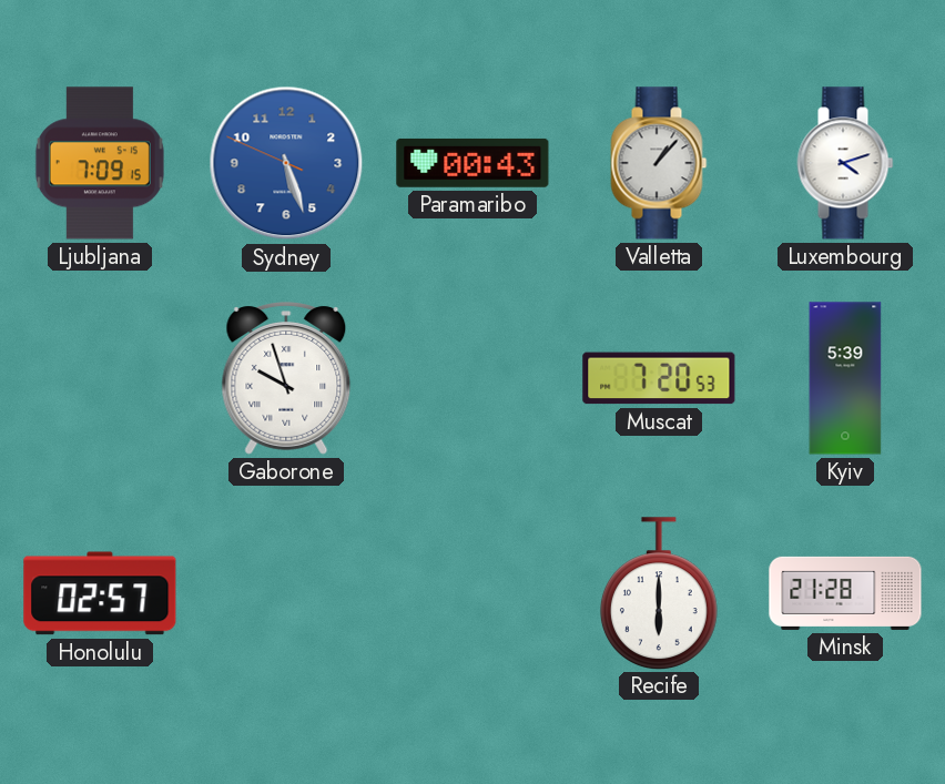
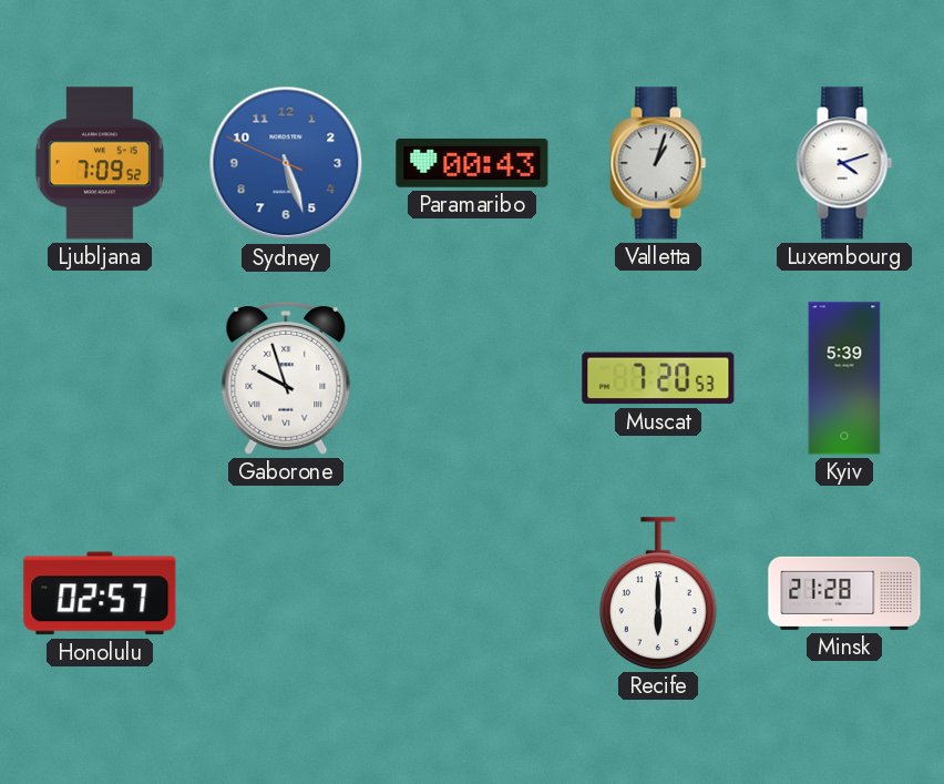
Ljubljana: 7:09:15 -> 7:09:52
Valletta: 1:07 -> 1:03
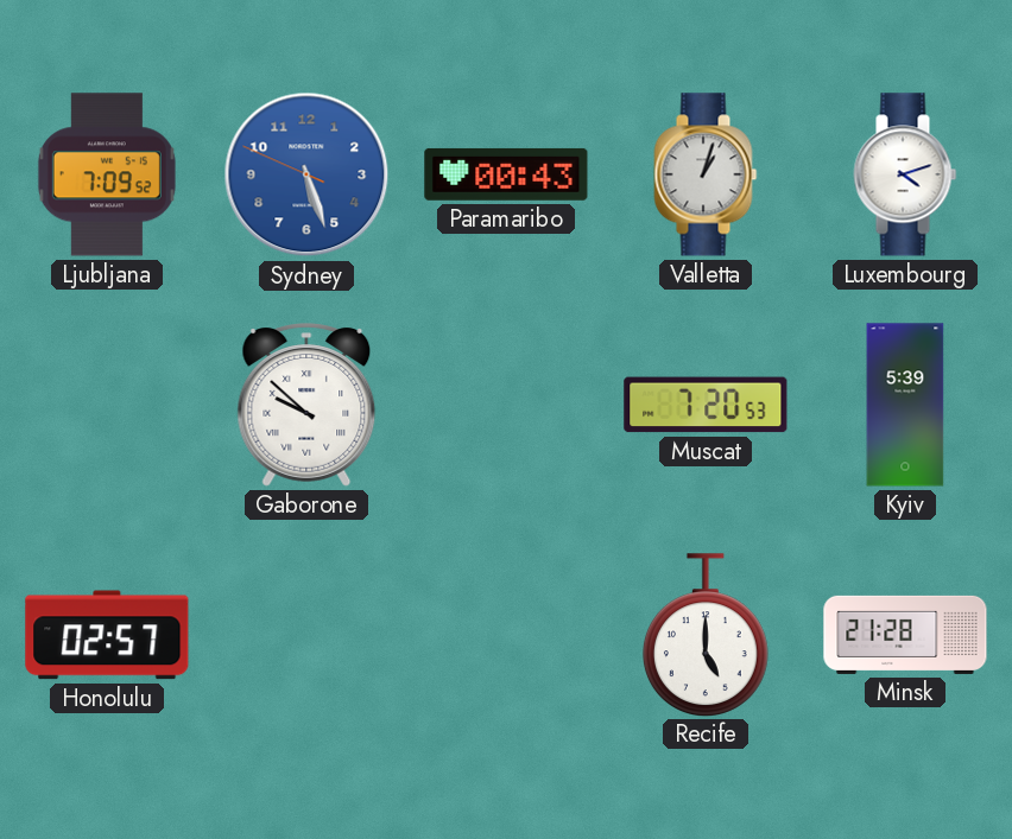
Gaborone: 9:57 -> 9:52
Recife: 6:00 -> 5:00
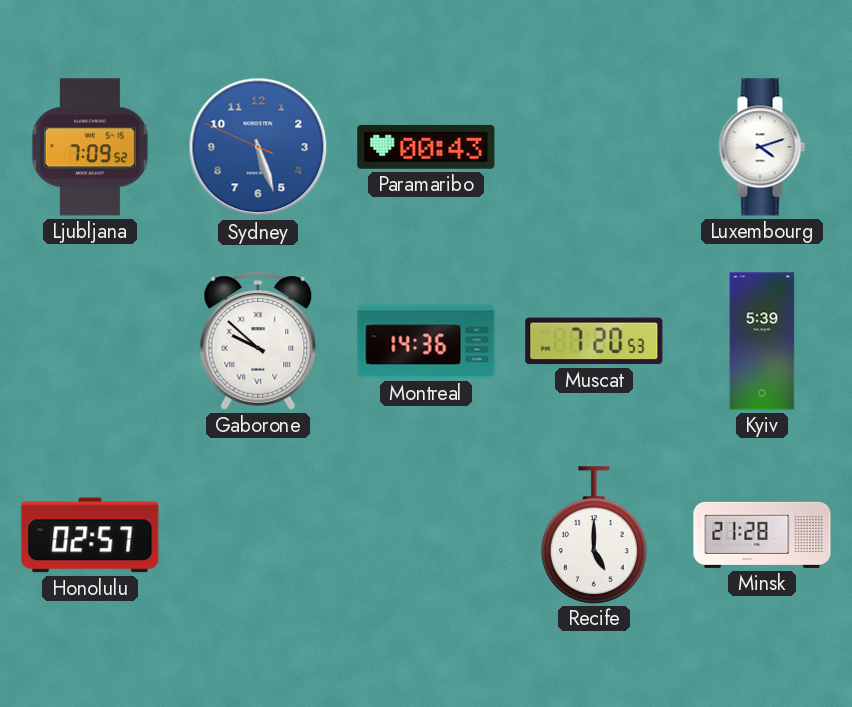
Valletta: 1:03 -> none
Montreal: none -> 14:36
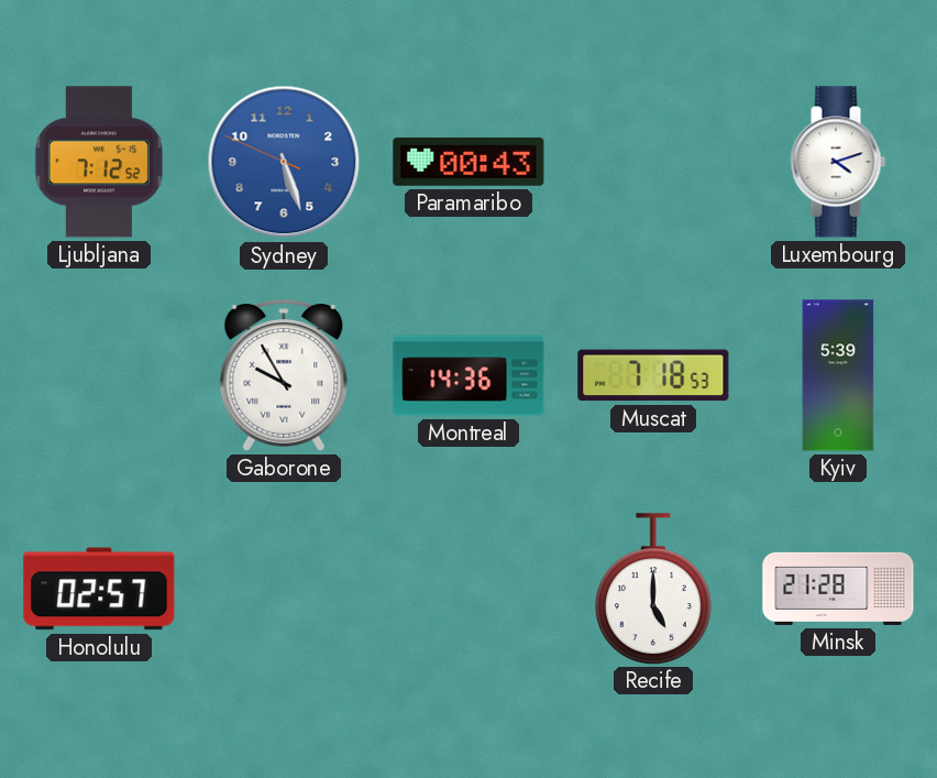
Ljubljana: 7:09 -> 7:12
Gaborone: 9:52 -> 9:55
Muscat: 7:20 -> 7:18
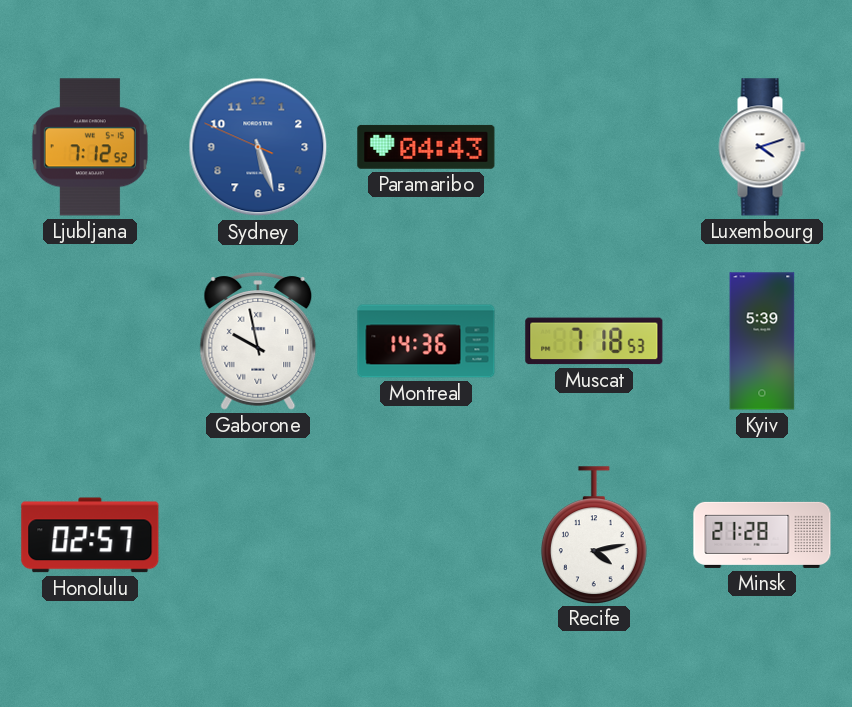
Paramaribo: 00:43 -> 04:43
Gaborone: 9:55 -> 9:58
Recife: 5:00 -> 4:13
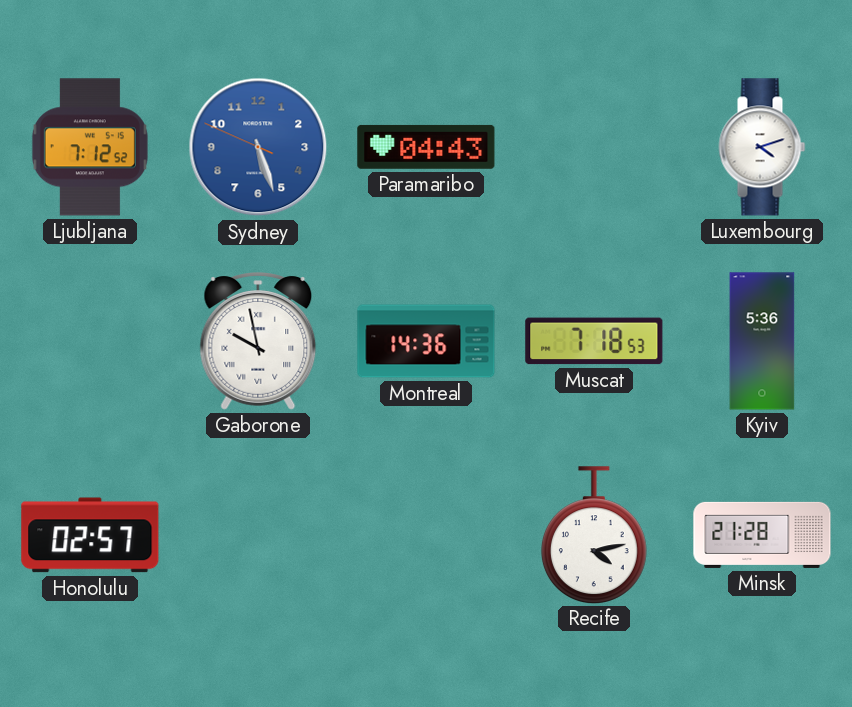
Kyiv: 5:39 -> 5:36
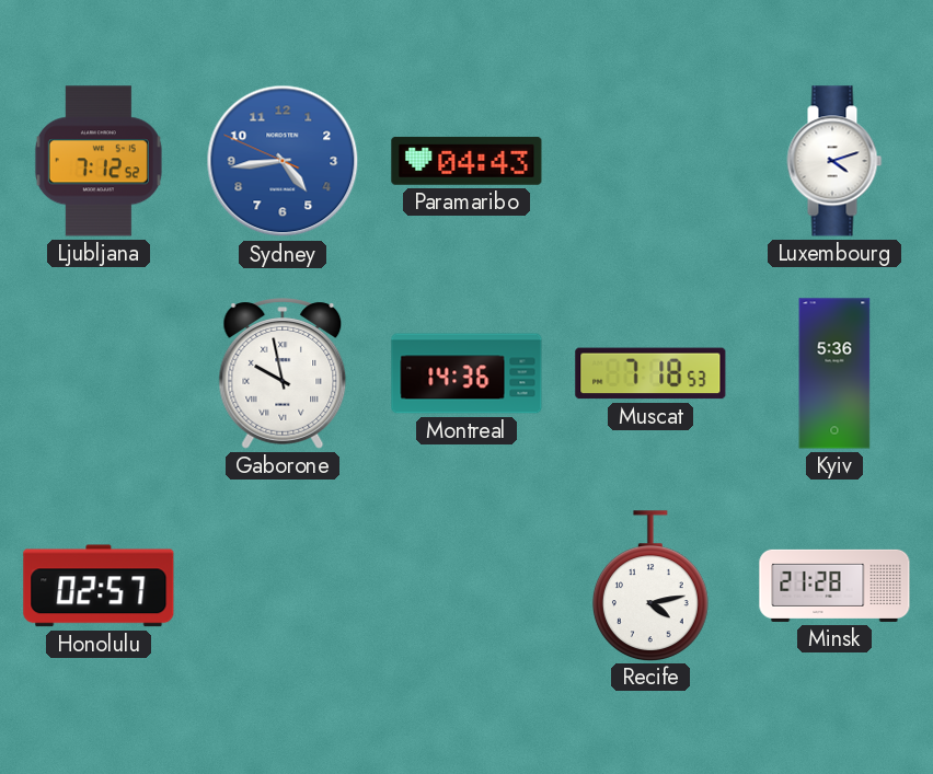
Sydney: 5:26 -> 4:43
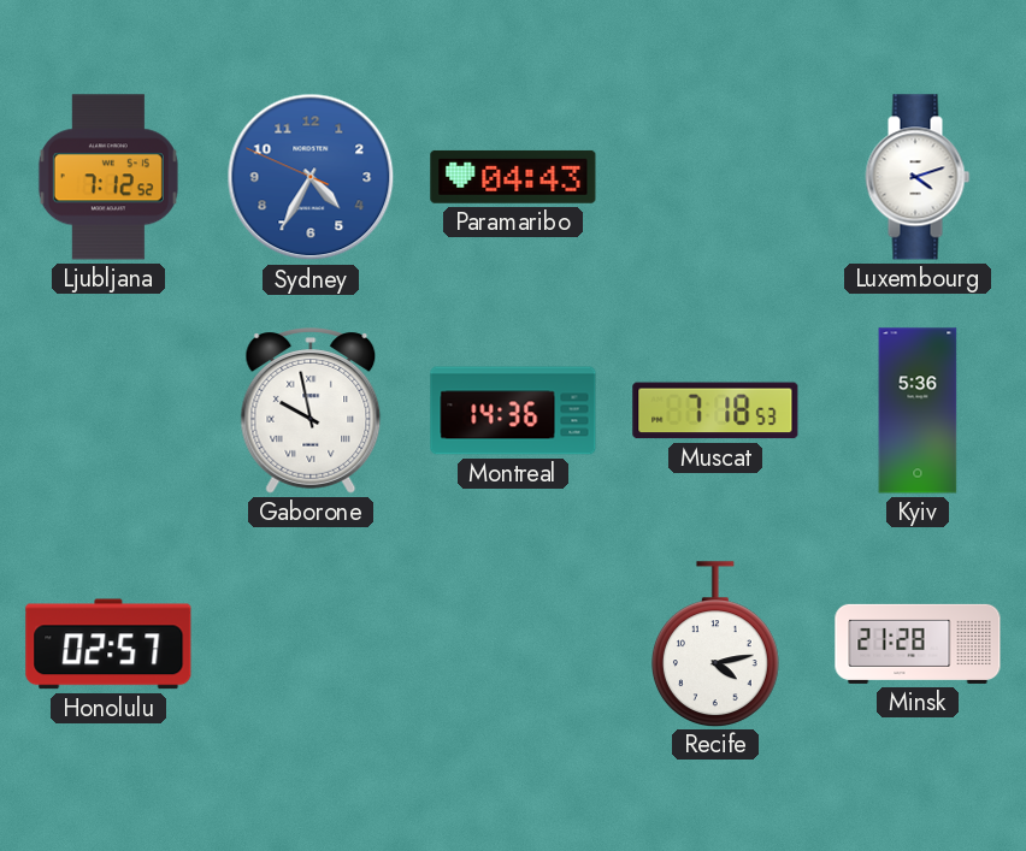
Sydney: 4:43 -> 4:34
